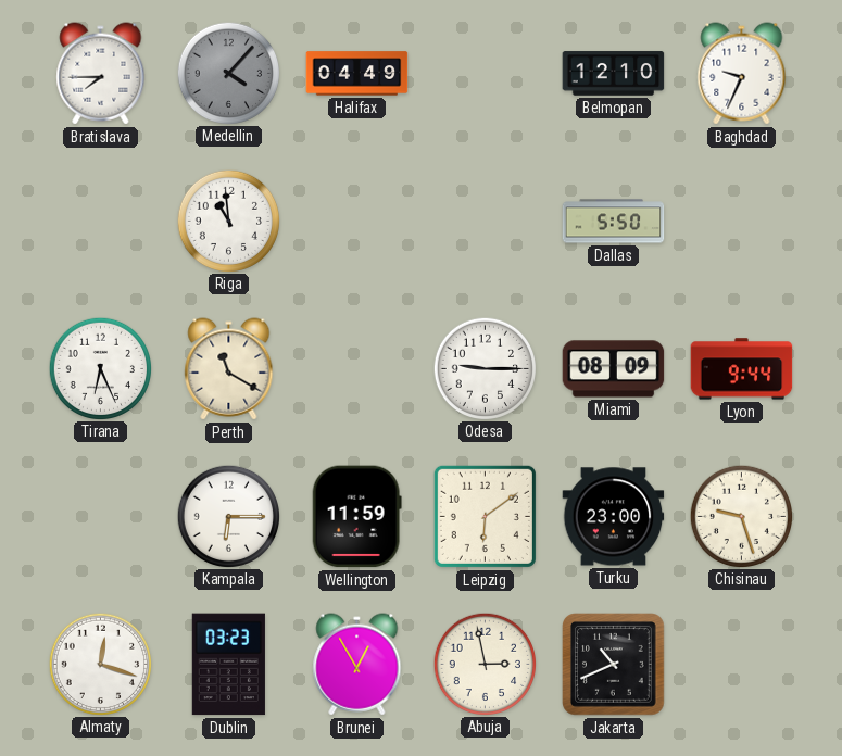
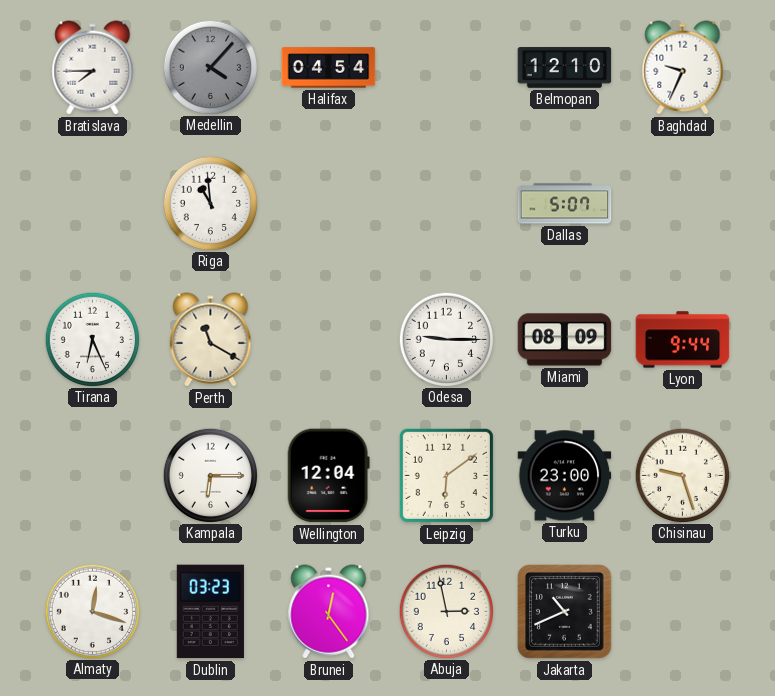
Halifax: 04:49 -> 04:54
Dallas: 5:50 -> 5:07
Wellington: 11:59 -> 12:04
Brunei: 12:55 -> 12:24
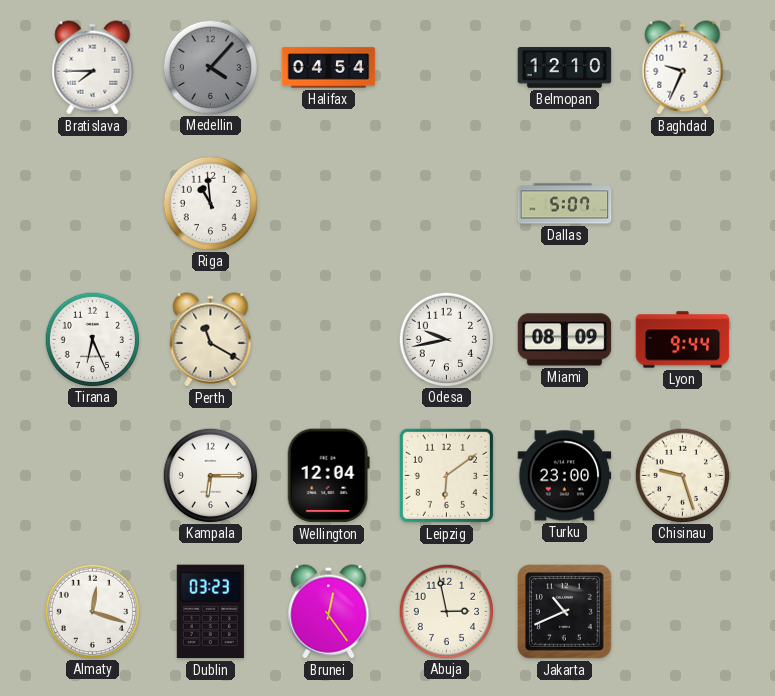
Odesa: 9:15 -> 9:43
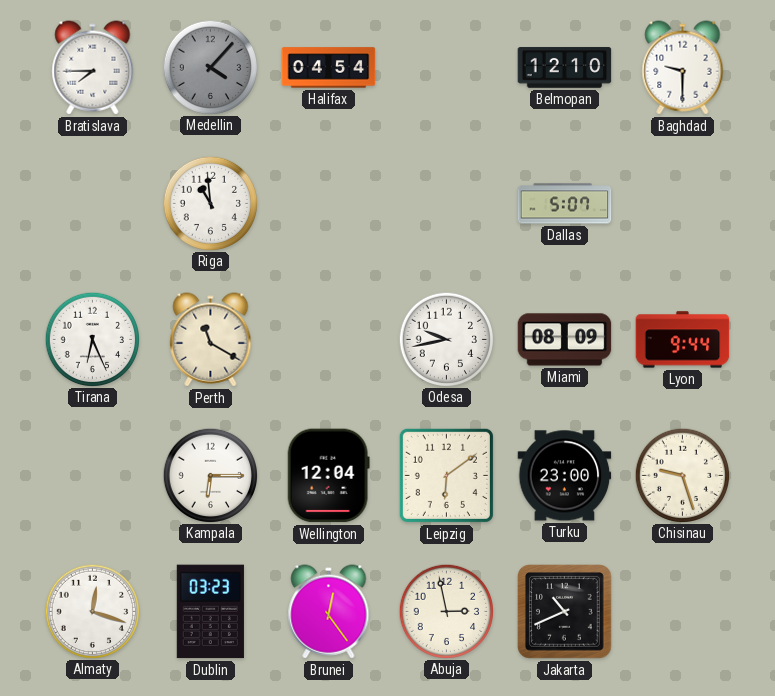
Baghdad: 9:34 -> 9:30
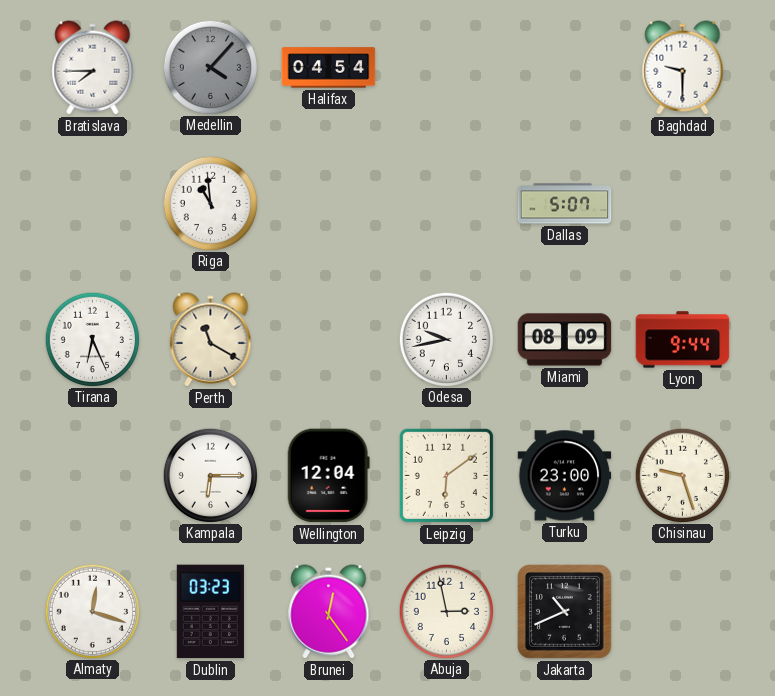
Belmopan: 12:10 -> none
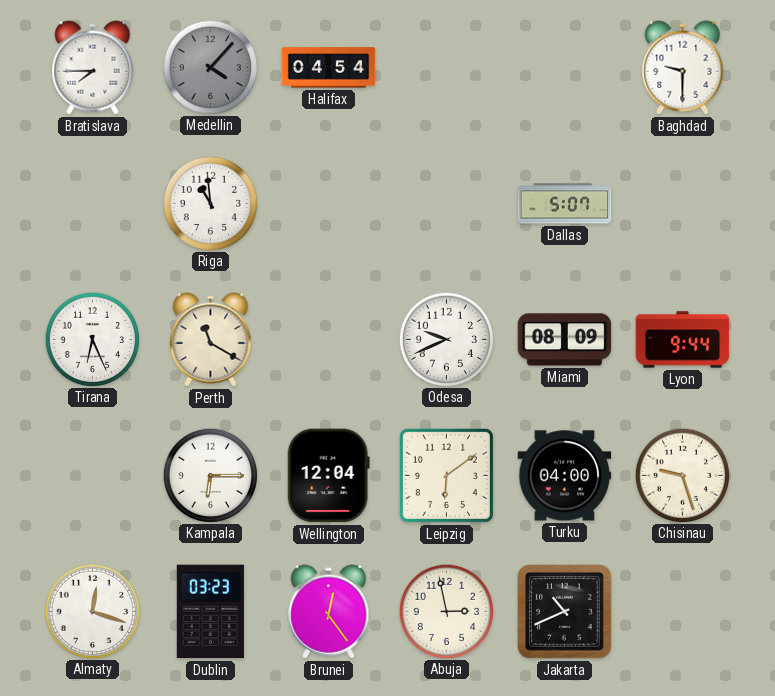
Odesa: 9:43 -> 9:41
Turku: 23:00 -> 04:00
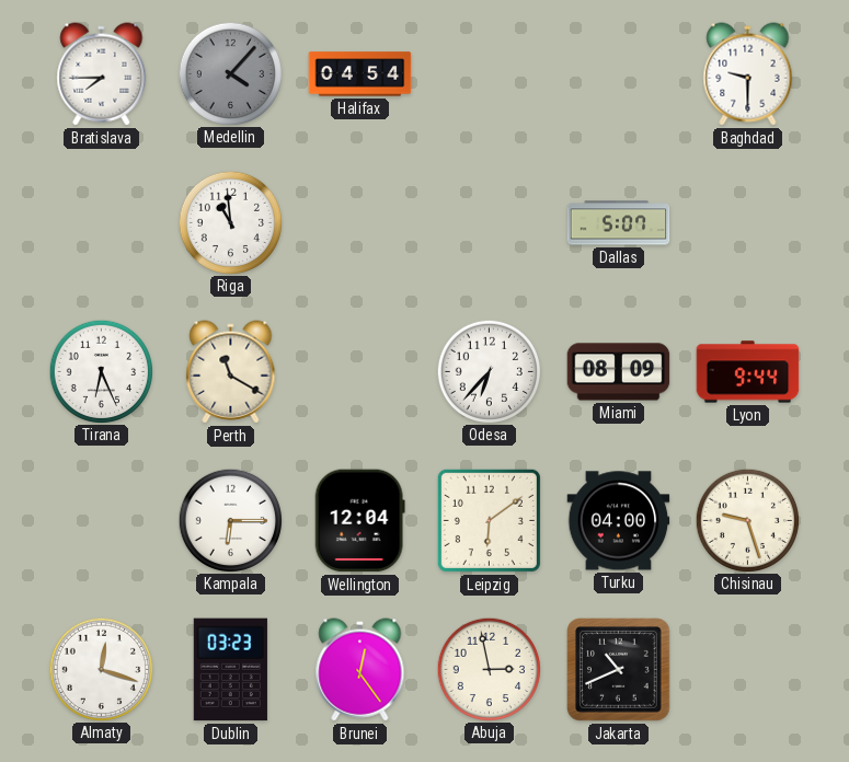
Odesa: 9:41 -> 6:37
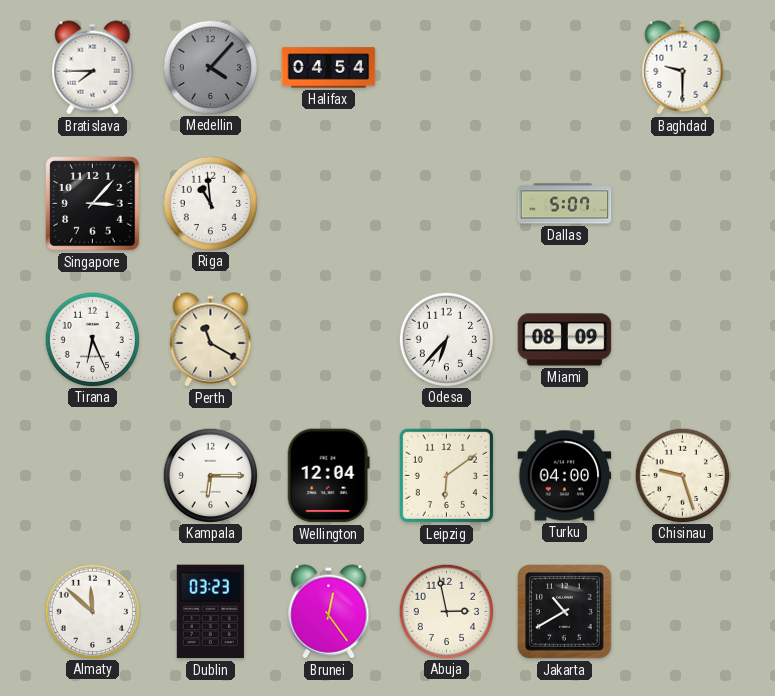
Singapore: none -> 3:07
Lyon: 9:44 -> none
Almaty: 12:18 -> 11:52
Jakarta: 10:41 -> 10:40
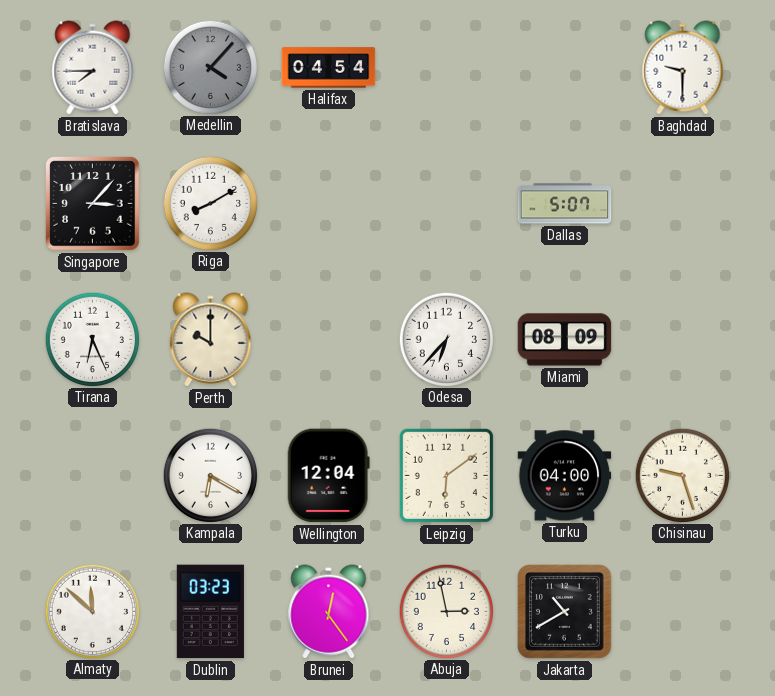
Riga: 10:59 -> 8:10
Perth: 11:20 -> 10:00
Kampala: 6:15 -> 6:20
